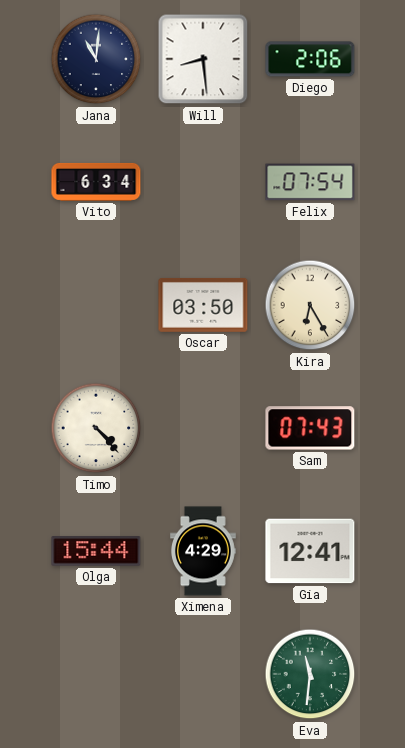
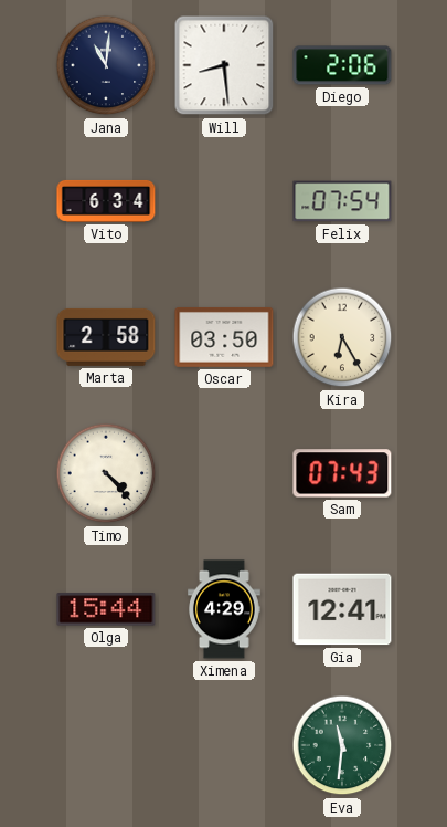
Marta: none -> 2:58
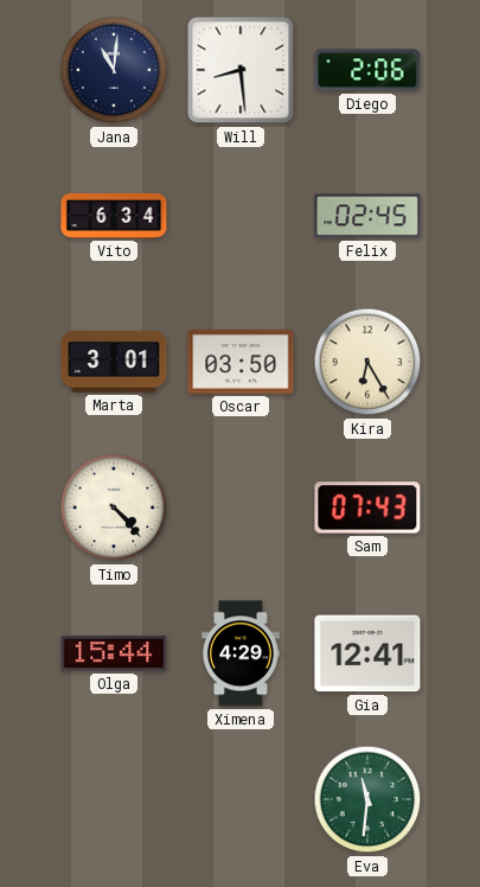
Felix: 07:54 -> 02:45
Marta: 2:58 -> 3:01
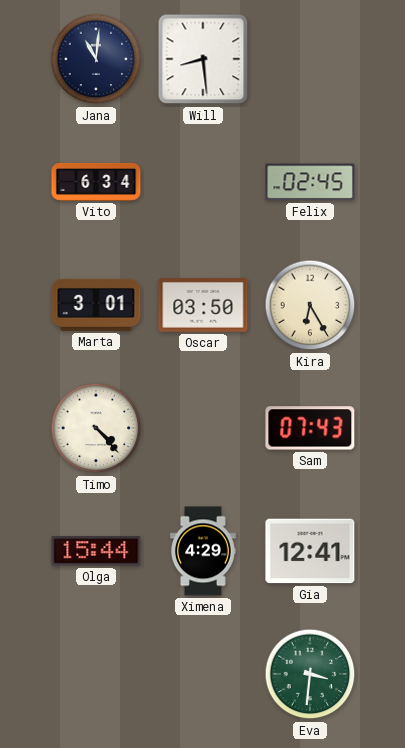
Diego: 2:06 -> none
Eva: 11:31 -> 3:31
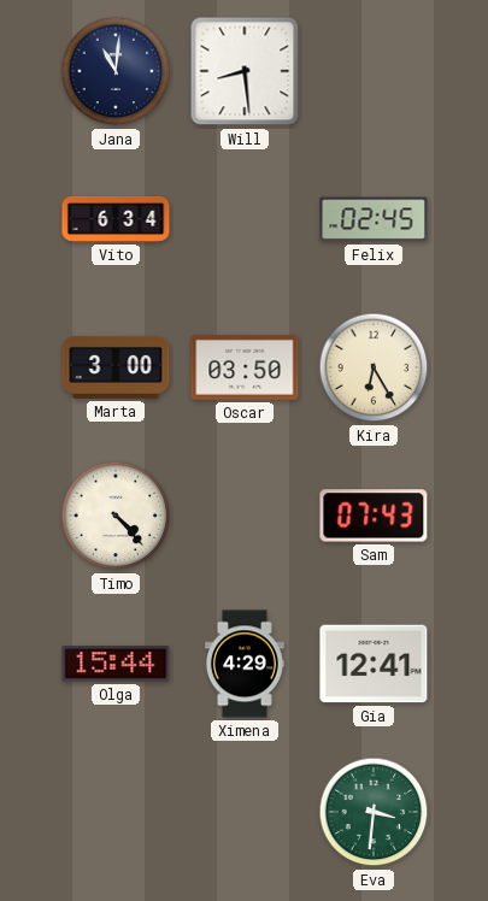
Marta: 3:01 -> 3:00
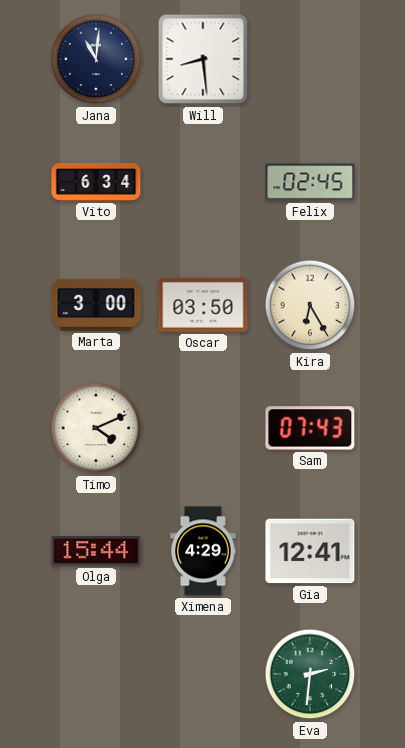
Timo: 4:23 -> 4:11
Eva: 3:31 -> 2:31
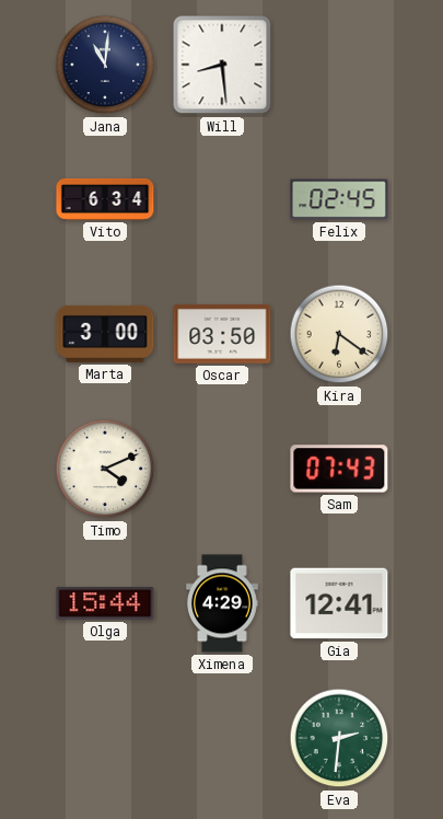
Kira: 6:25 -> 6:21
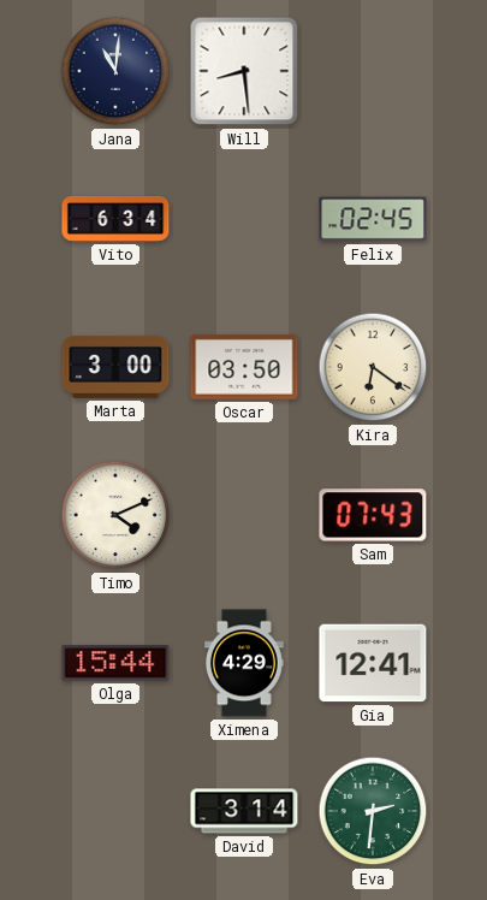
David: none -> 3:14
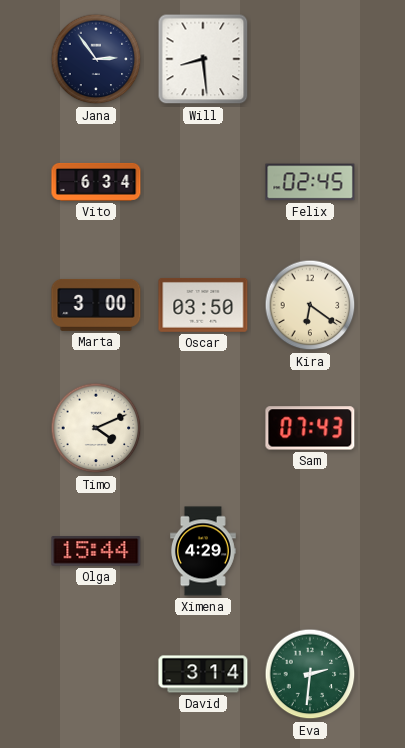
Jana: 11:01 -> 2:54
Gia: 12:41 -> none
